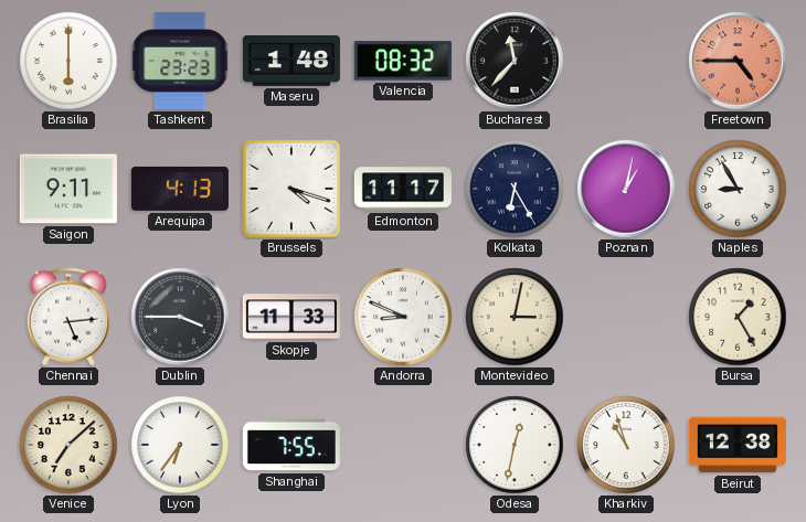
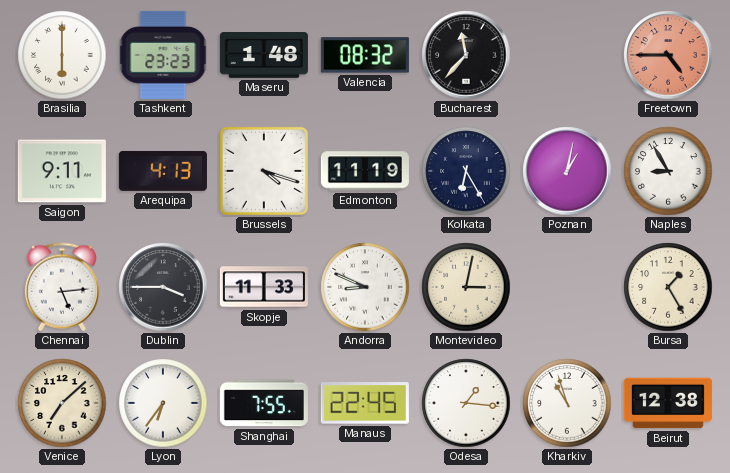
Edmonton: 11:17 -> 11:19
Manaus: none -> 22:45
Odesa: 12:32 -> 1:16
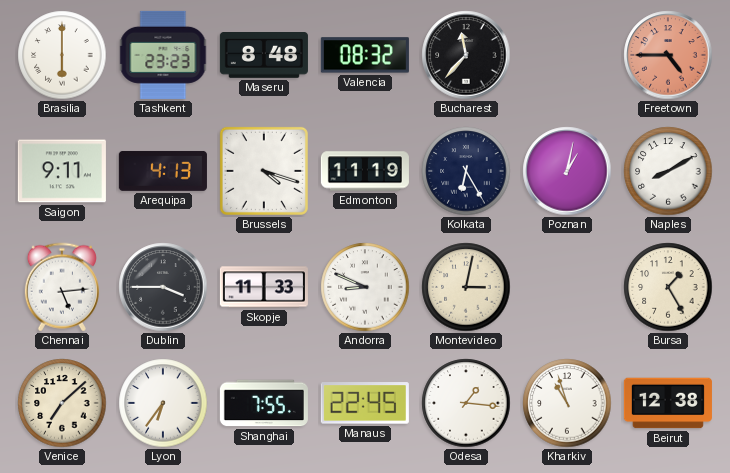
Maseru: 1:48 -> 8:48
Naples: 8:55 -> 8:10
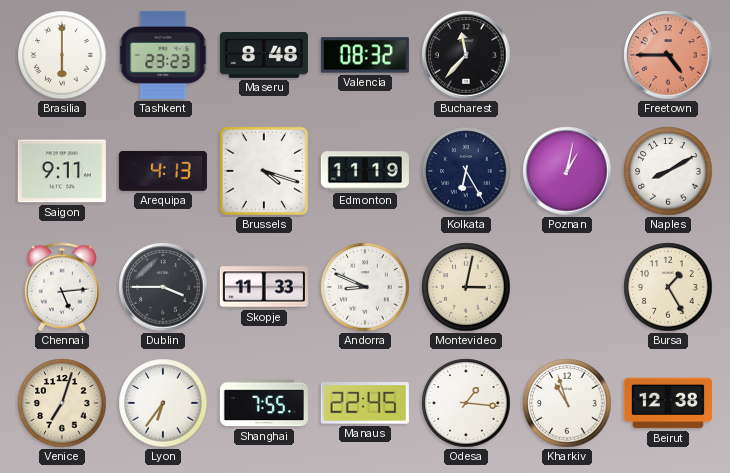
Venice: 7:08 -> 7:03
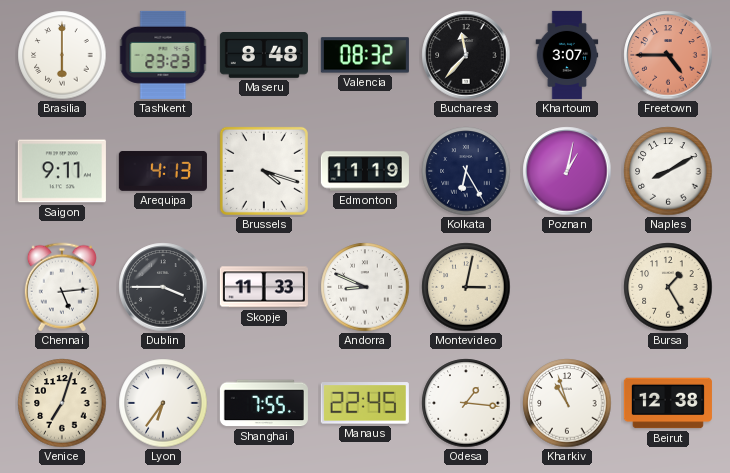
Khartoum: none -> 3:07
